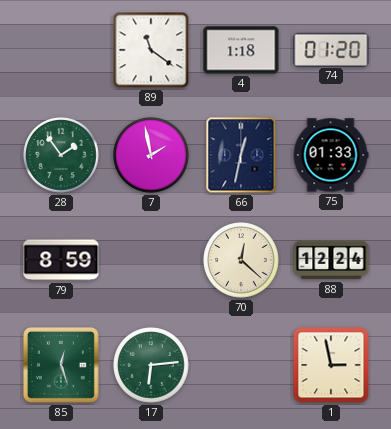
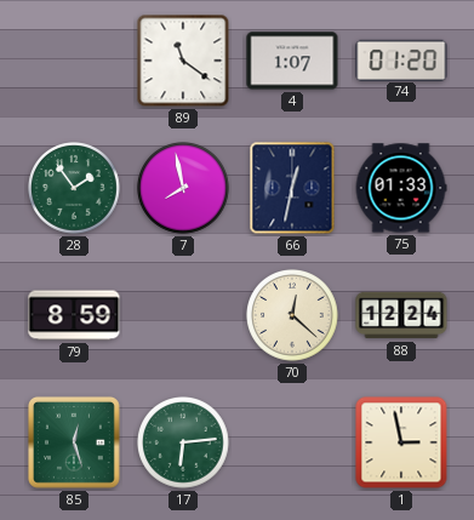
4: 1:18 -> 1:07
7: 1:58 -> 7:58
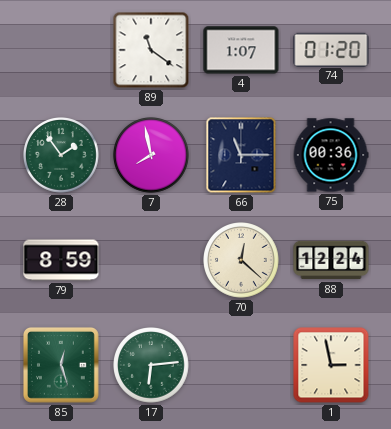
66: 12:32 -> 11:15
75: 01:33 -> 00:36
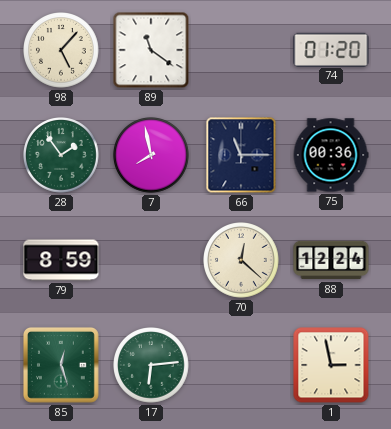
98: none -> 5:07
4: 1:07 -> none
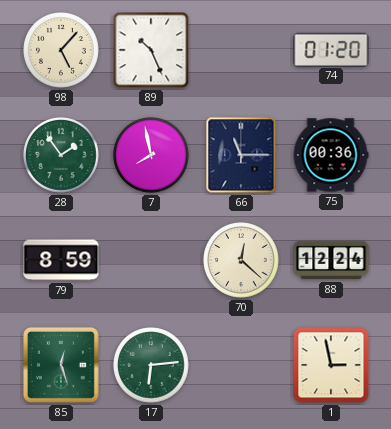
89: 11:21 -> 10:26
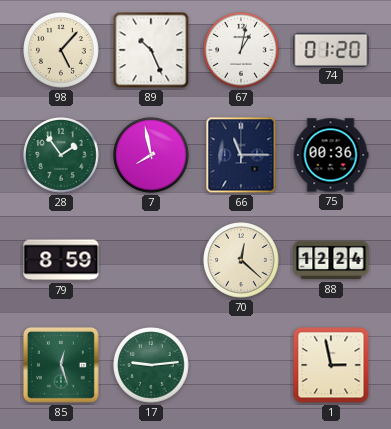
67: none -> 1:02
17: 6:14 -> 9:14
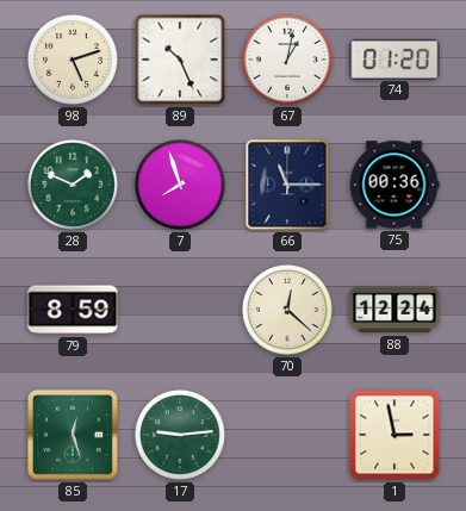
98: 5:07 -> 5:12
28: 1:54 -> 1:49
7: 7:58 -> 7:57
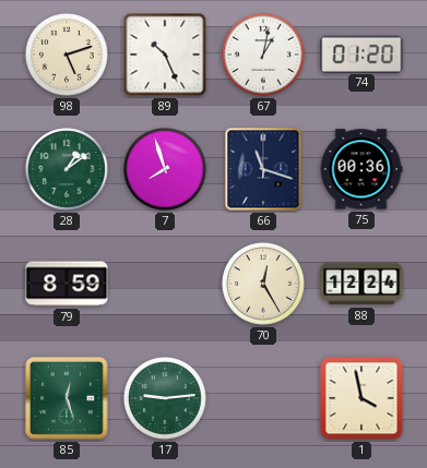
28: 1:49 -> 1:09
66: 11:15 -> 11:18
70: 12:22 -> 12:25
1: 2:58 -> 3:58
